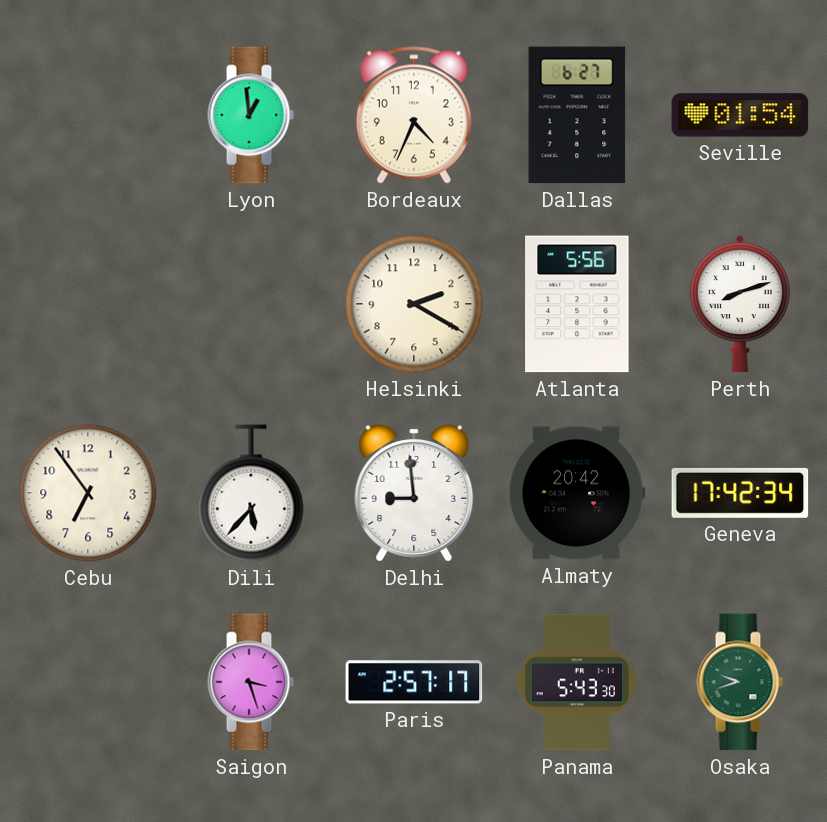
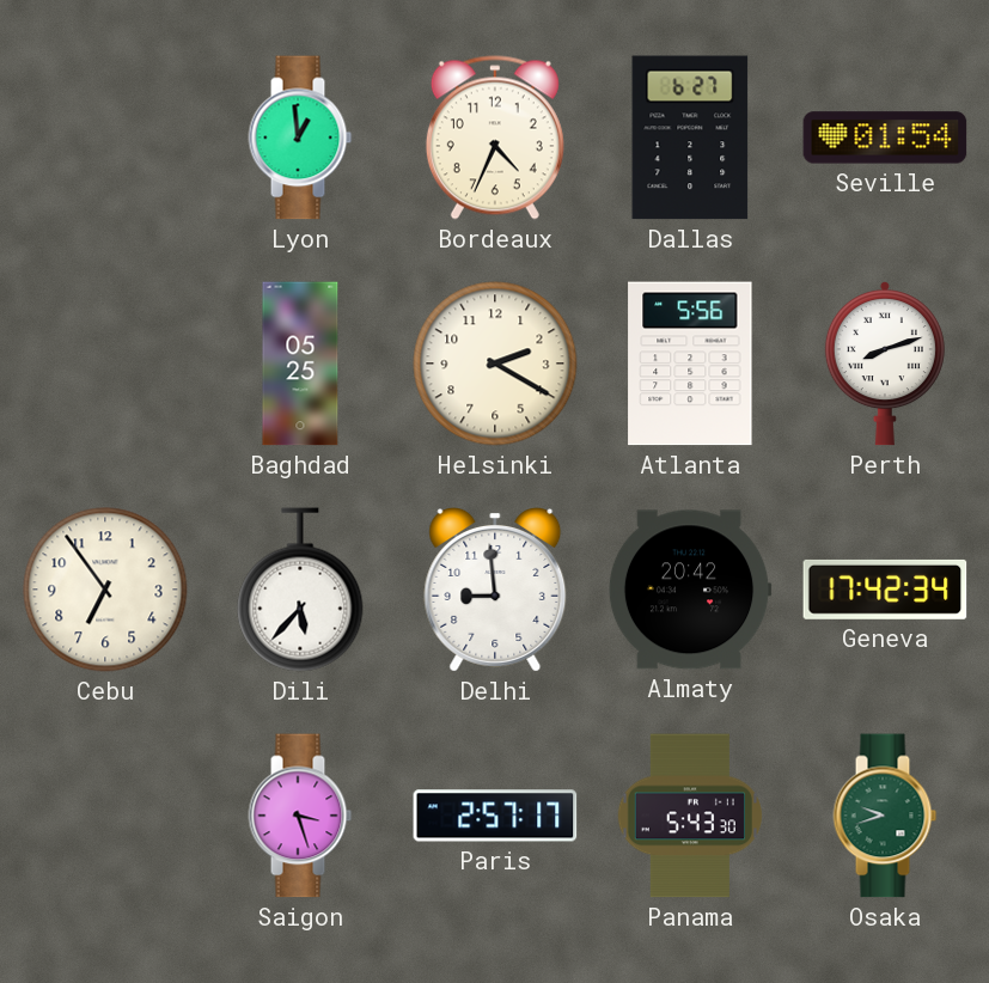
Baghdad: none -> 05:25
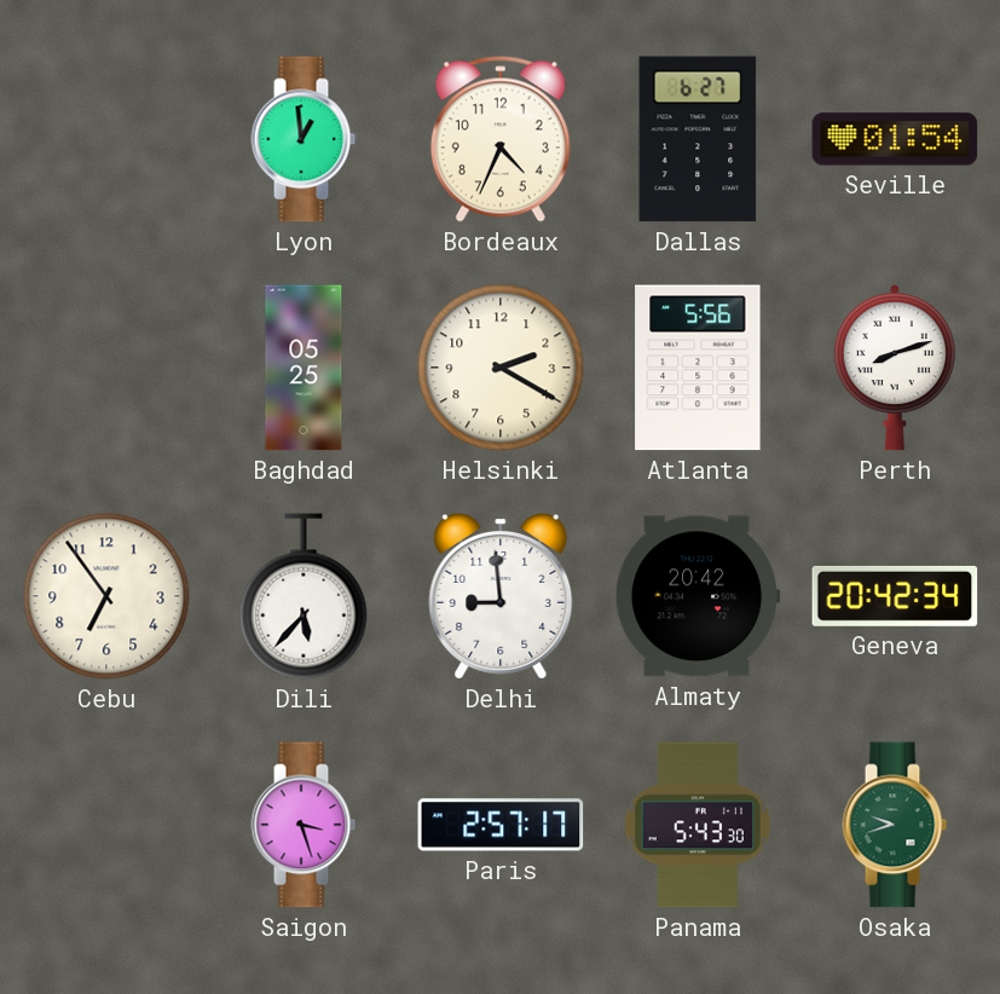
Geneva: 17:42 -> 20:42
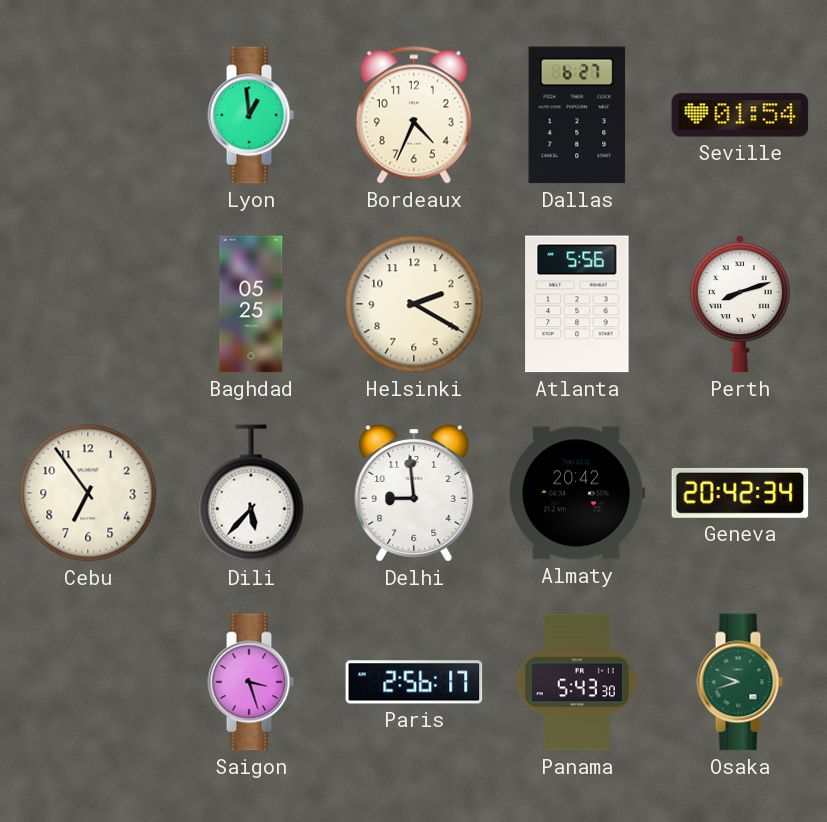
Paris: 2:57 -> 2:56
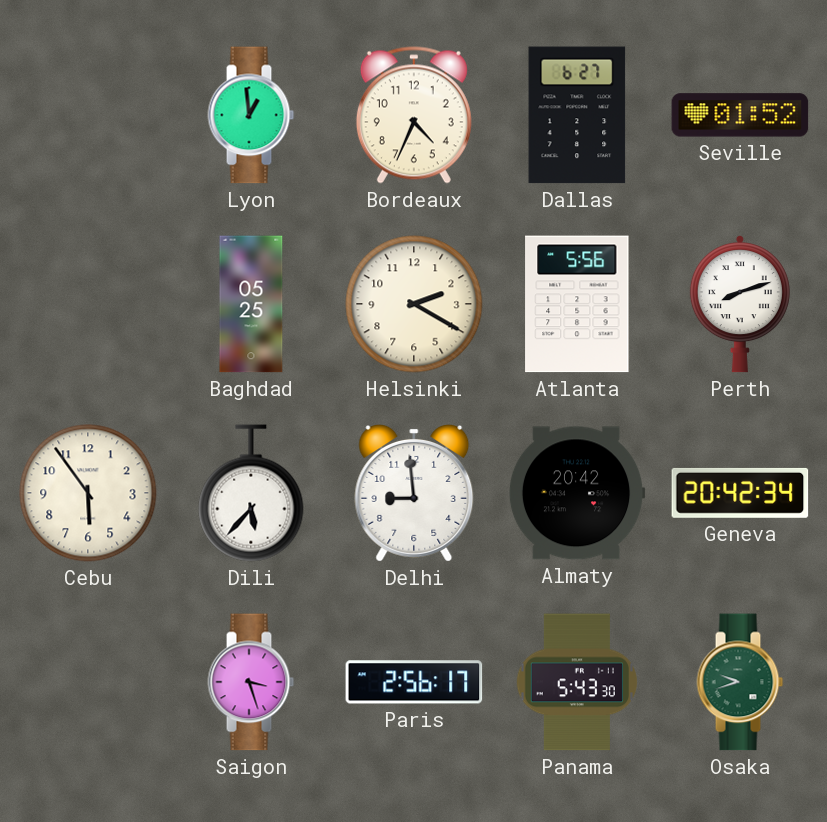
Seville: 01:54 -> 01:52
Cebu: 6:54 -> 5:54
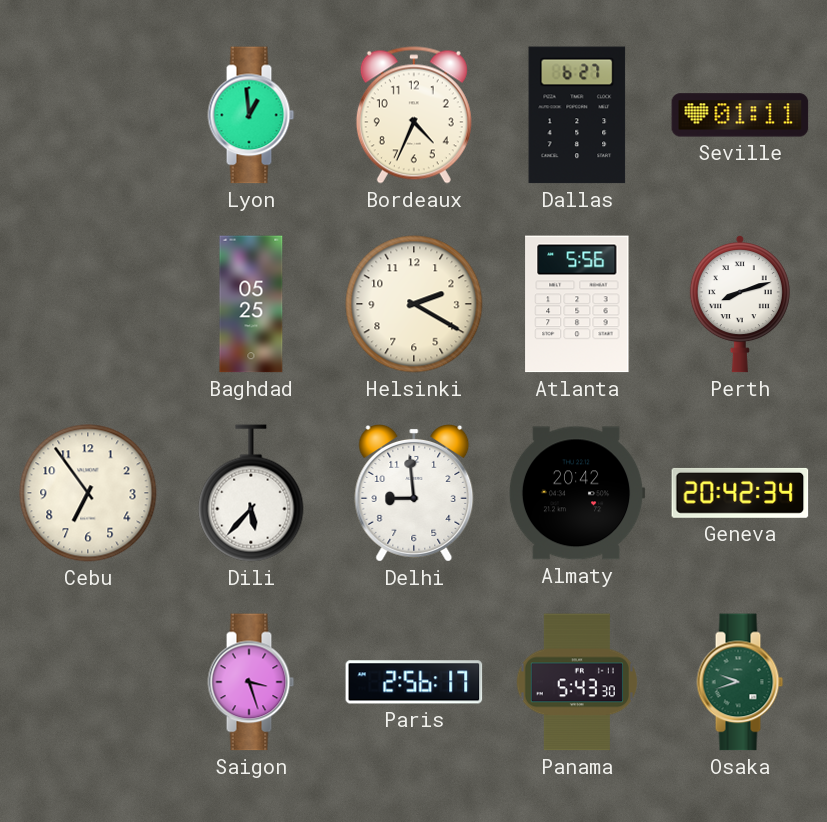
Seville: 01:52 -> 01:11
Cebu: 5:54 -> 6:54
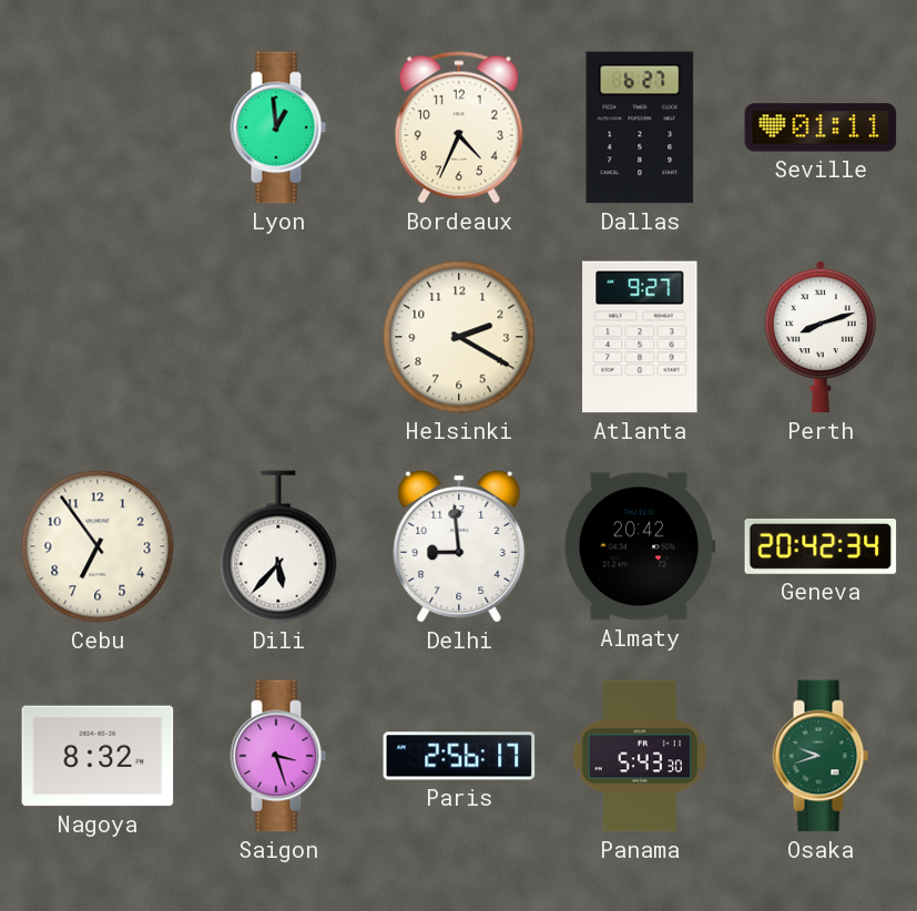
Baghdad: 05:25 -> none
Atlanta: 5:56 -> 9:27
Nagoya: none -> 8:32
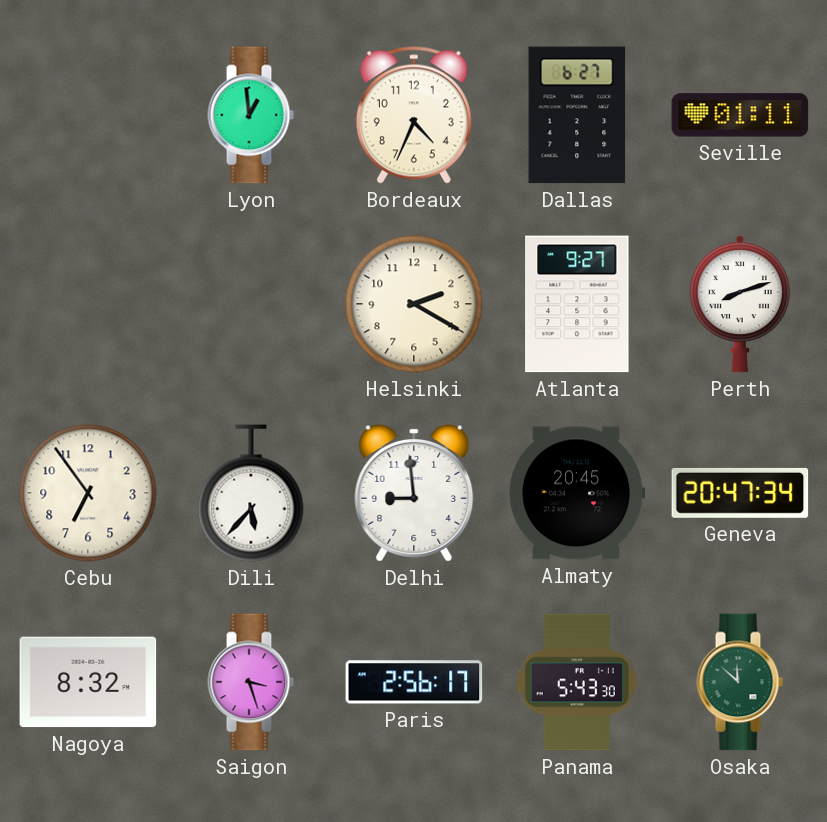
Almaty: 20:42 -> 20:45
Geneva: 20:42 -> 20:47
Osaka: 9:42 -> 11:52
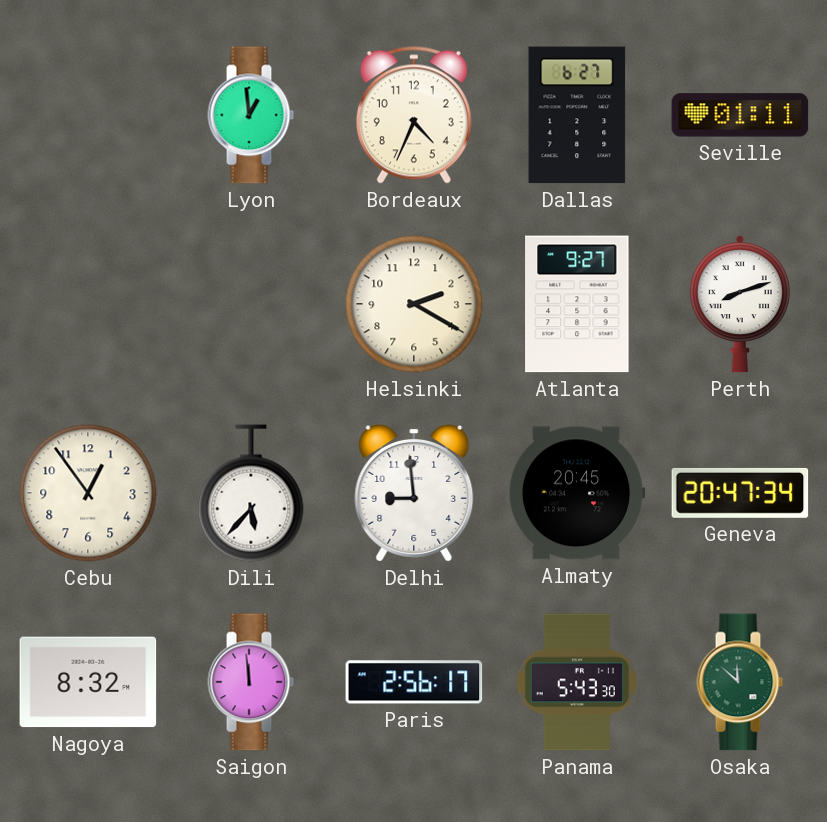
Cebu: 6:54 -> 12:54
Saigon: 3:27 -> 11:59
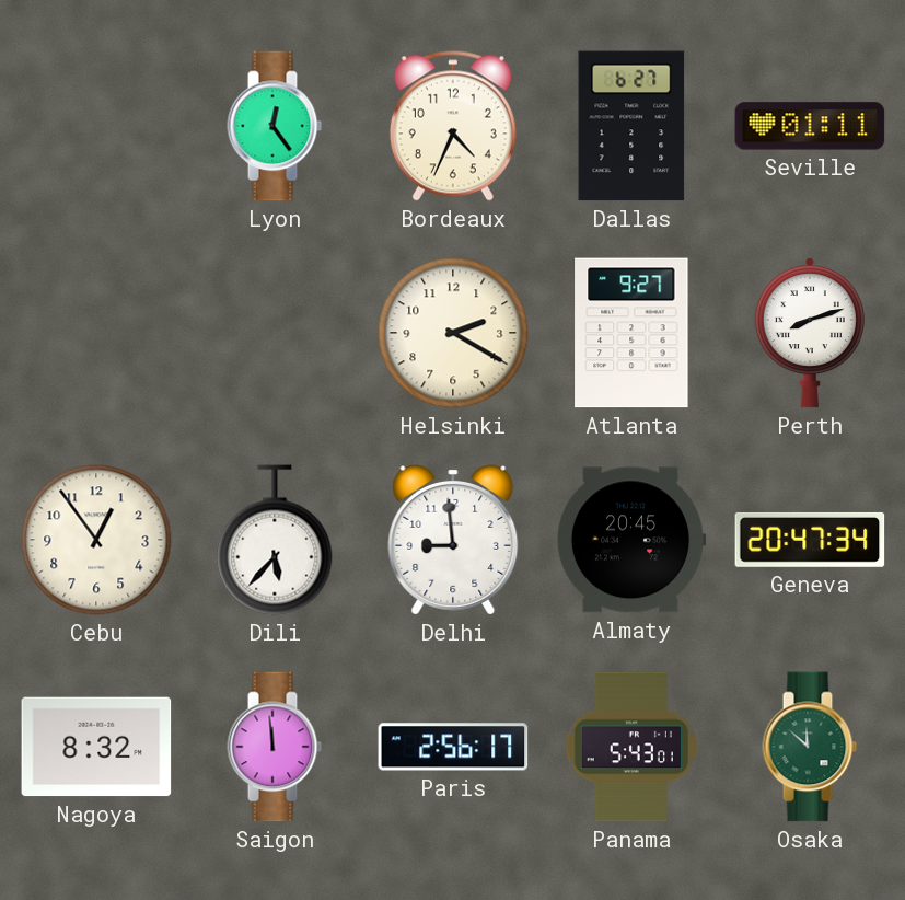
Lyon: 12:59 -> 12:24
Panama: 5:43:30 -> 5:43:01
